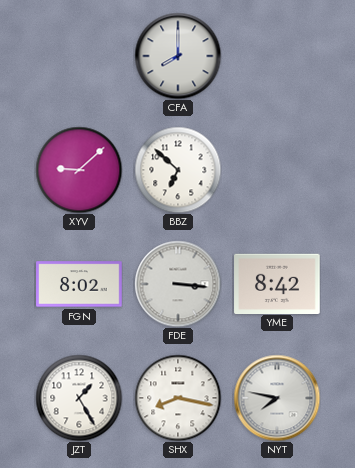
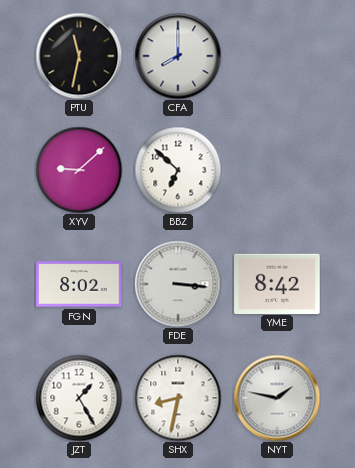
PTU: none -> 11:32
SHX: 8:17 -> 8:32
NYT: 7:47 -> 1:47
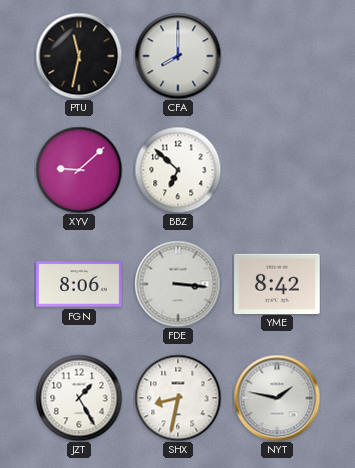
FGN: 8:02 -> 8:06
